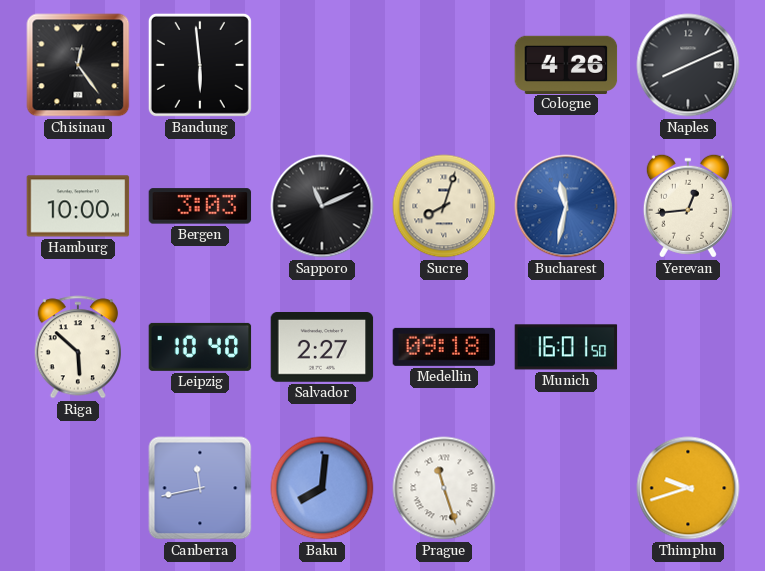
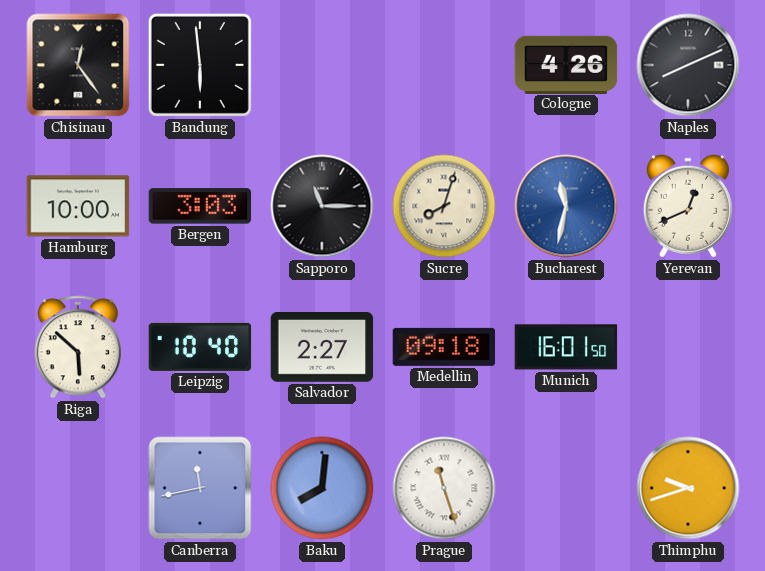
Sapporo: 11:11 -> 11:15
Yerevan: 12:44 -> 12:41
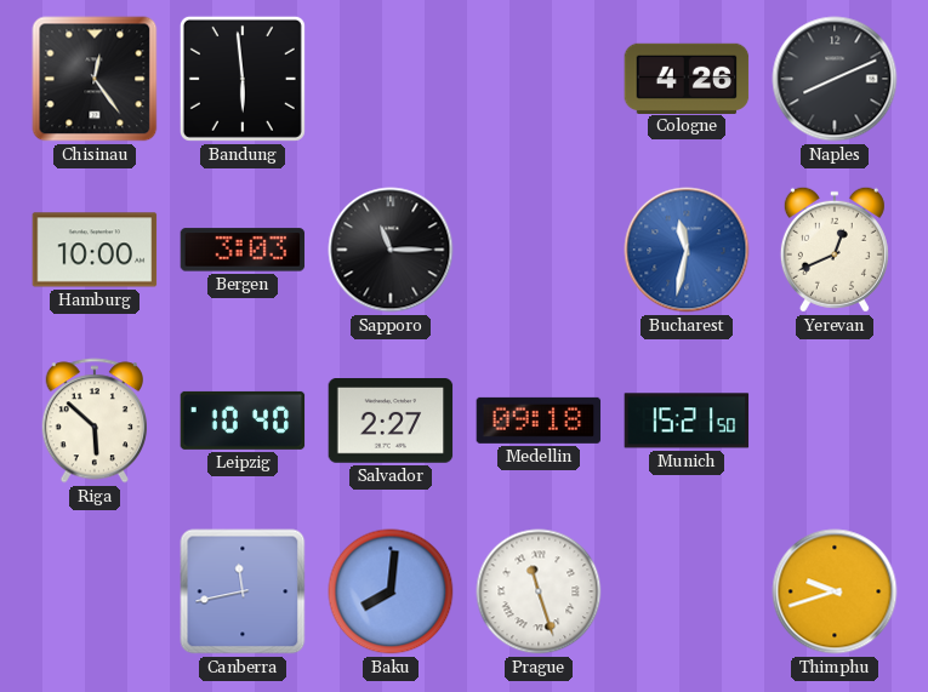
Sucre: 8:03 -> none
Munich: 16:01 -> 15:21
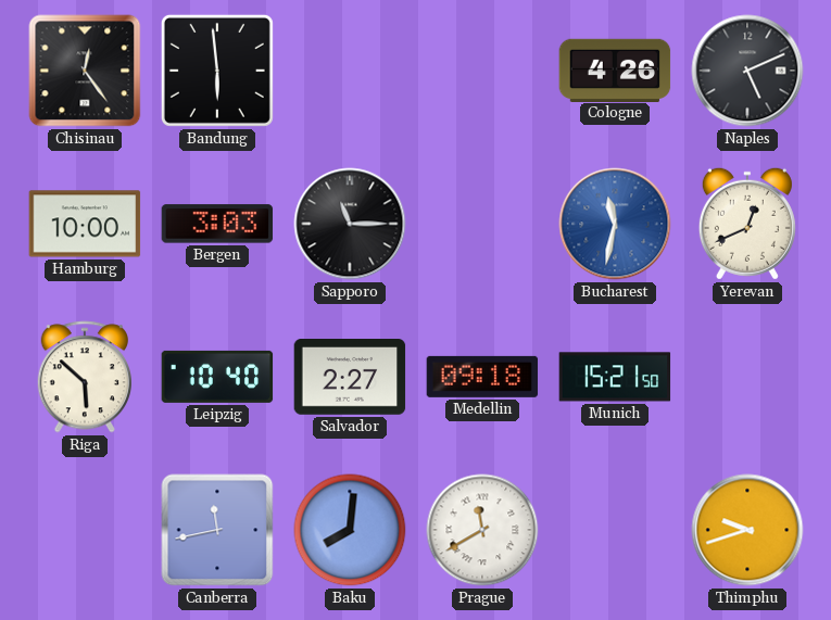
Naples: 8:11 -> 5:11
Prague: 11:27 -> 11:40
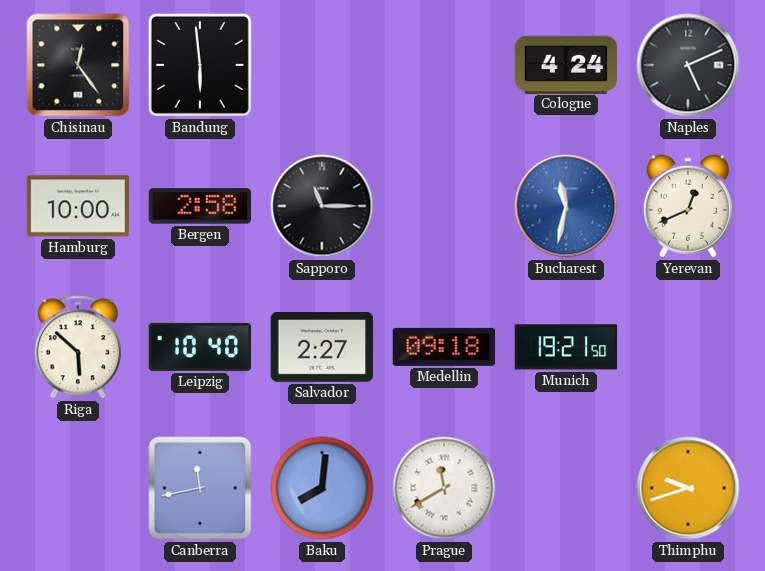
Cologne: 4:26 -> 4:24
Bergen: 3:03 -> 2:58
Munich: 15:21 -> 19:21
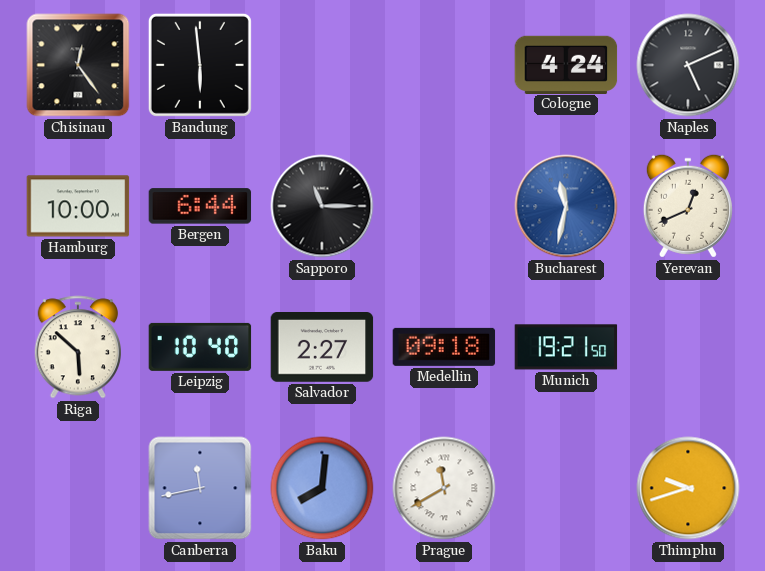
Bergen: 2:58 -> 6:44
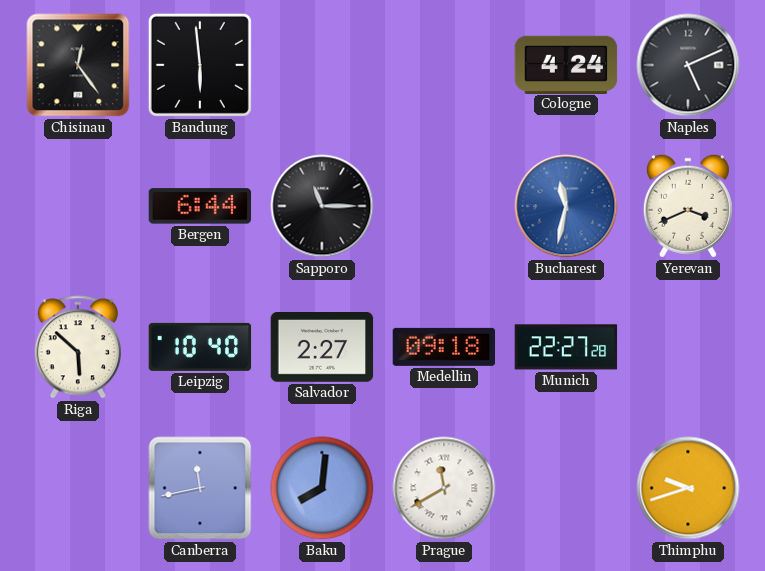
Hamburg: 10:00 -> none
Yerevan: 12:41 -> 3:41
Munich: 19:21 -> 22:27
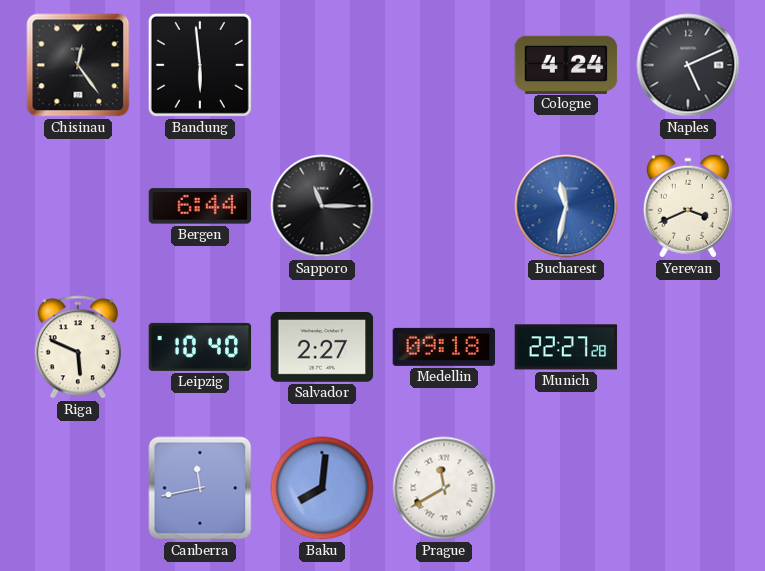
Riga: 5:52 -> 5:49
Thimphu: 9:42 -> none
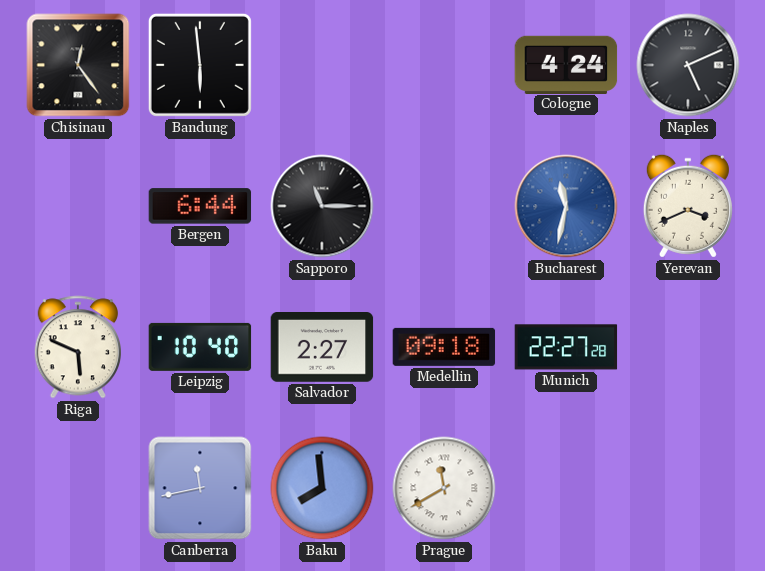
Baku: 8:01 -> 7:59
